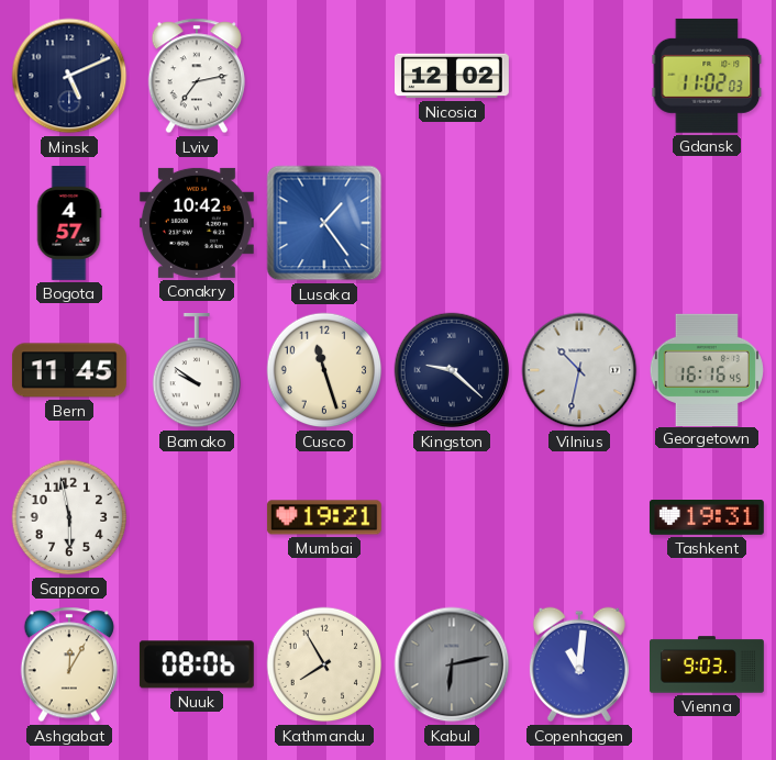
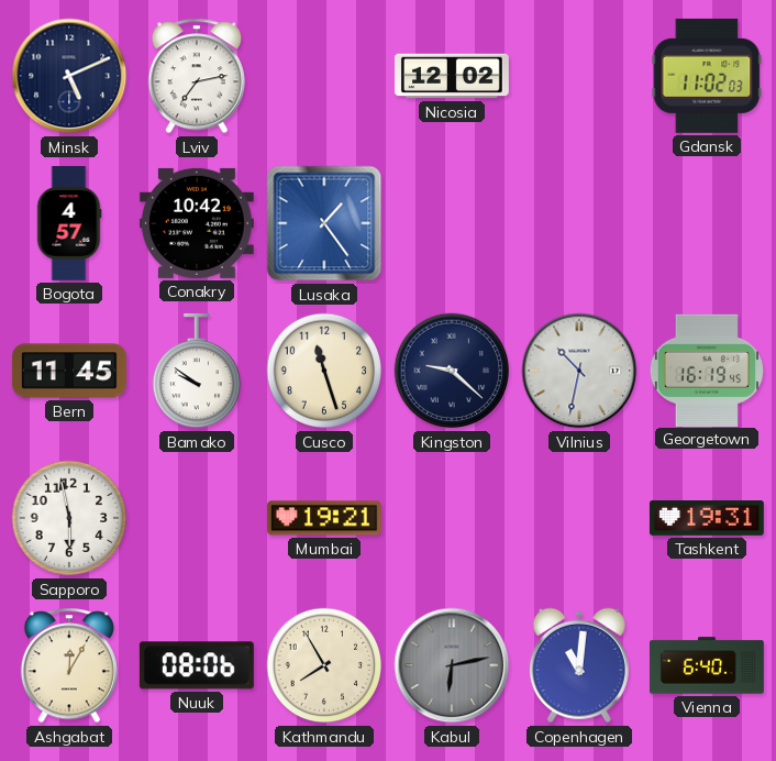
Georgetown: 16:16 -> 16:19
Vienna: 9:03 -> 6:40
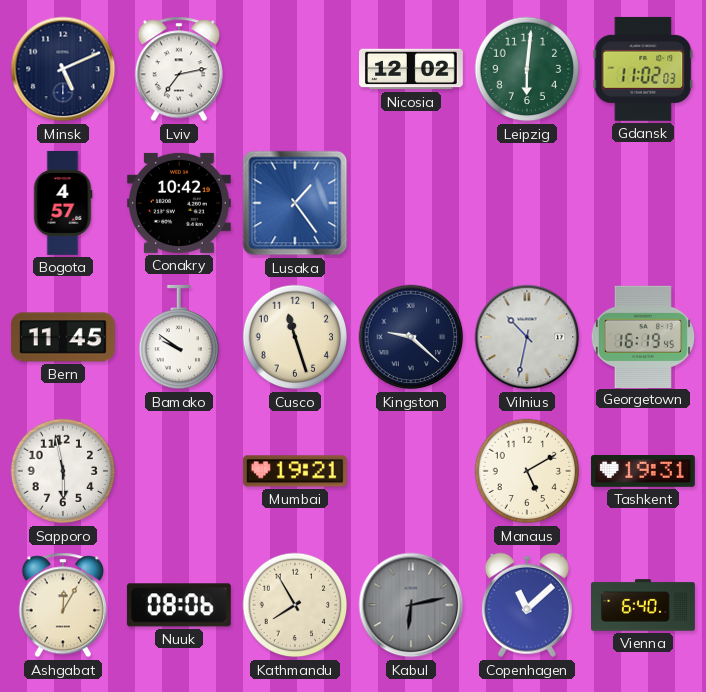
Leipzig: none -> 6:01
Manaus: none -> 5:10
Copenhagen: 11:01 -> 11:08
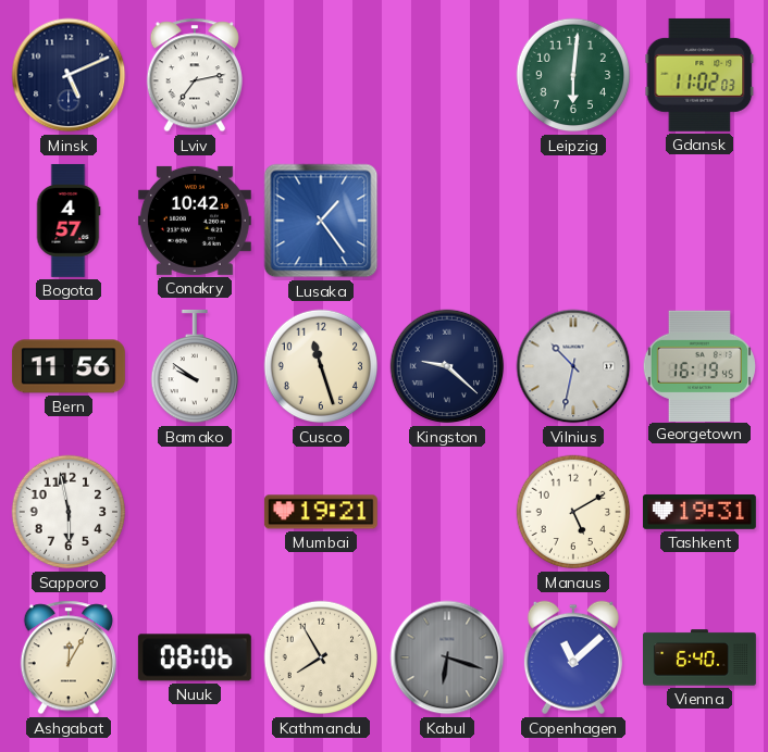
Nicosia: 12:02 -> none
Bern: 11:45 -> 11:56
Kabul: 6:13 -> 6:18
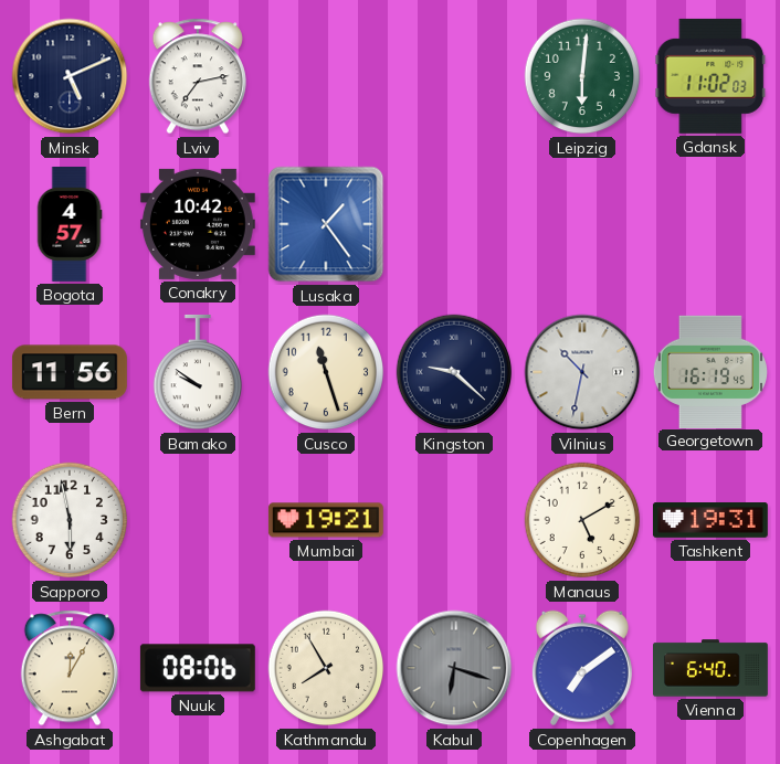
Copenhagen: 11:08 -> 7:09
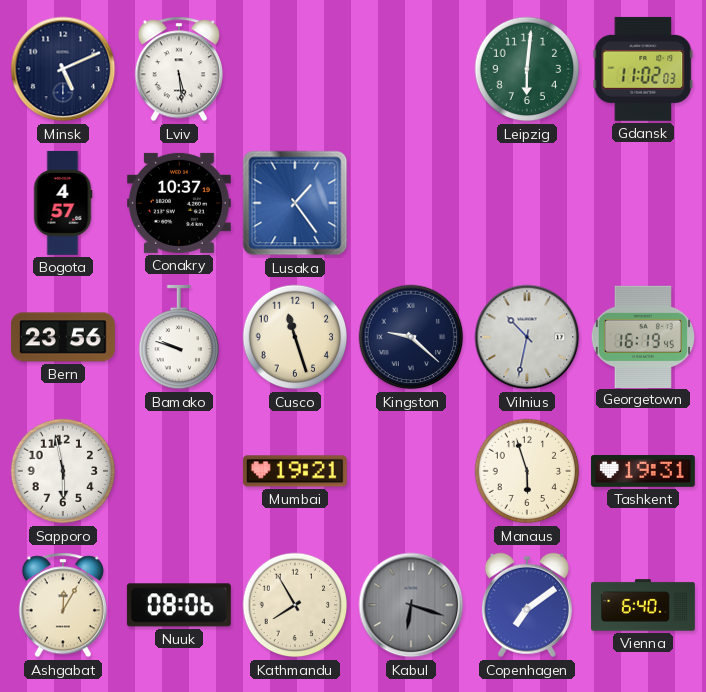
Lviv: 7:13 -> 5:29
Conakry: 10:42 -> 10:37
Bern: 11:56 -> 23:56
Bamako: 9:51 -> 9:48
Manaus: 5:10 -> 5:57
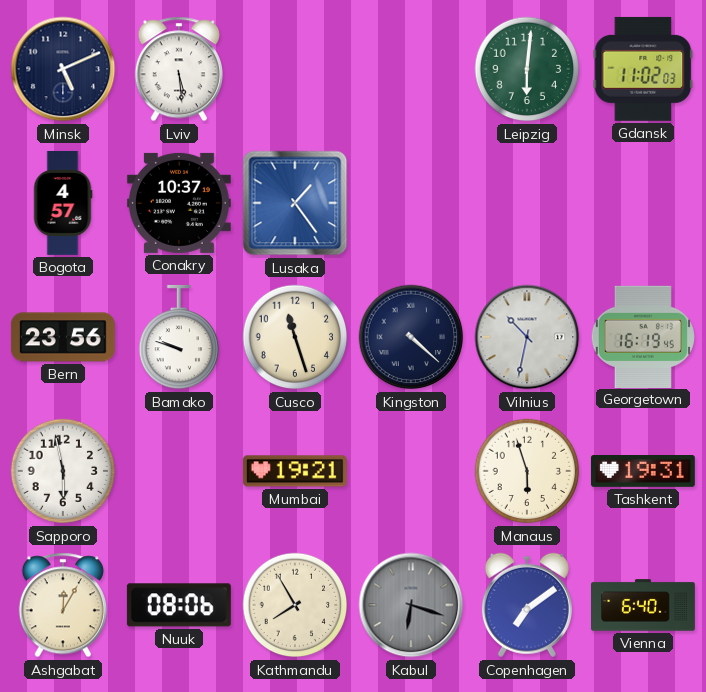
Kingston: 9:22 -> 4:22
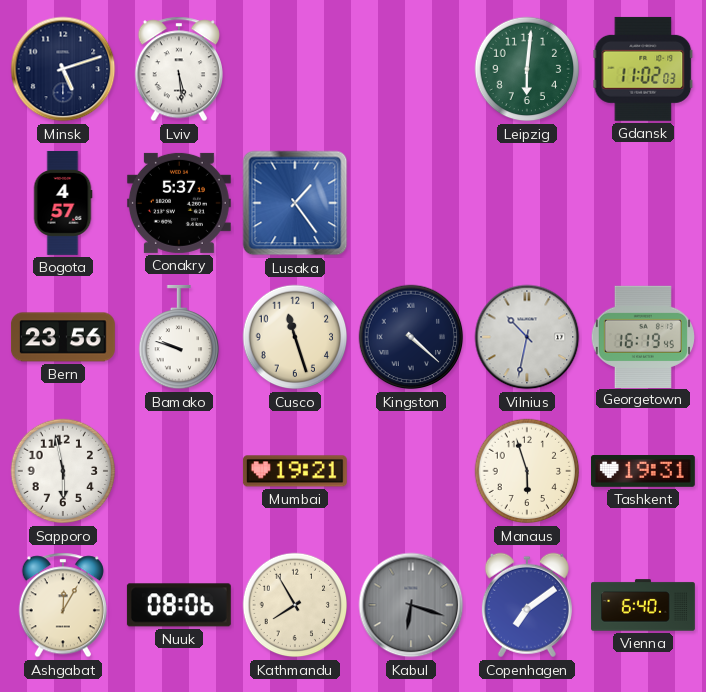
Minsk: 5:11 -> 5:12
Conakry: 10:37 -> 5:37
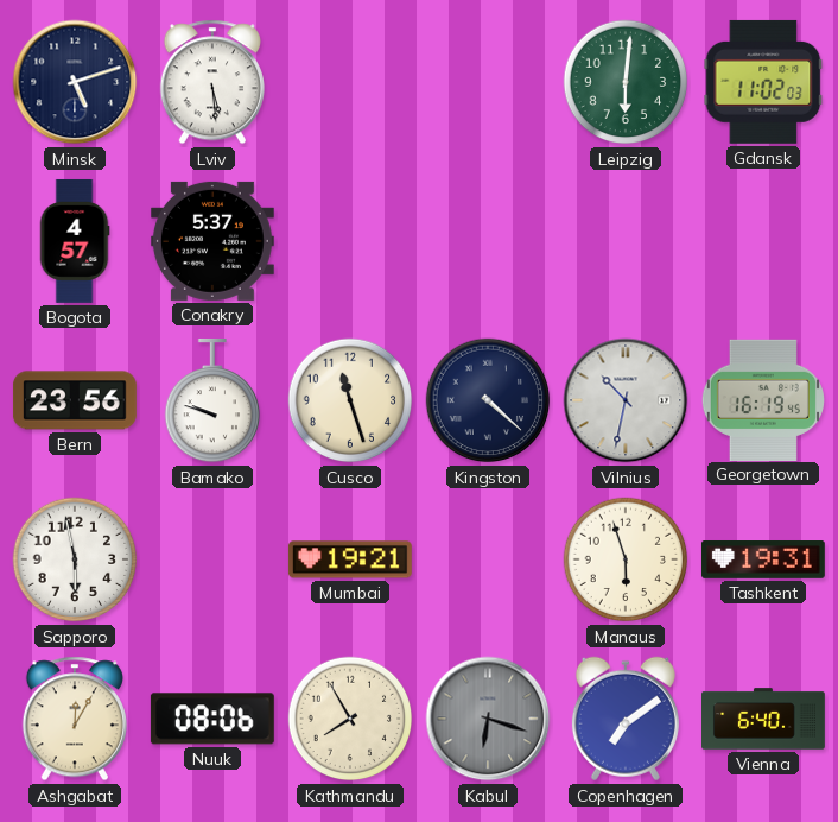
Lusaka: 1:24 -> none
